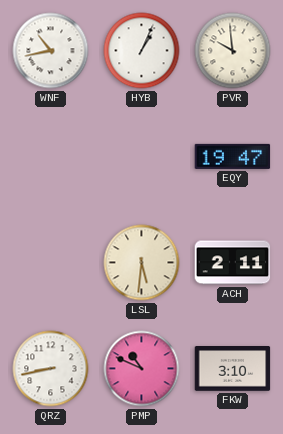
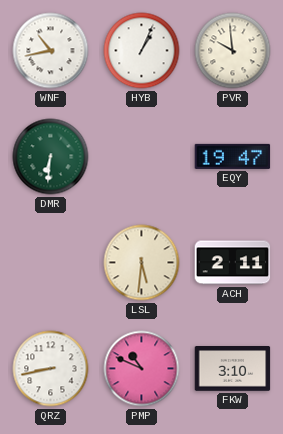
DMR: none -> 6:31
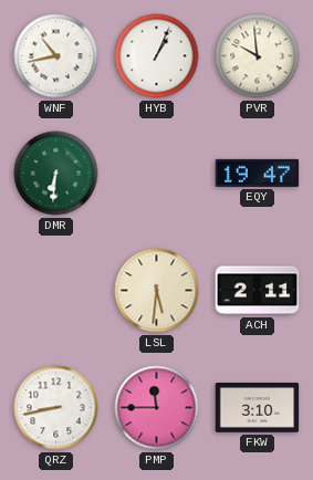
PMP: 10:49 -> 11:45
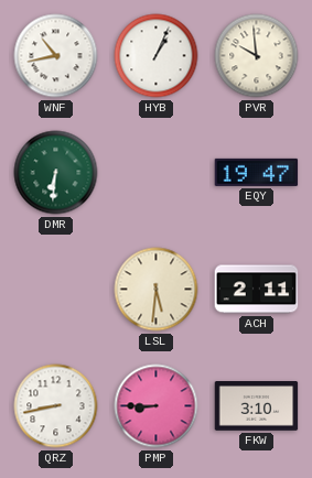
PMP: 11:45 -> 8:45
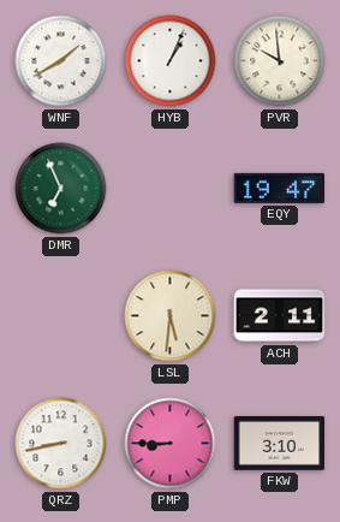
WNF: 10:43 -> 1:40
DMR: 6:31 -> 6:56
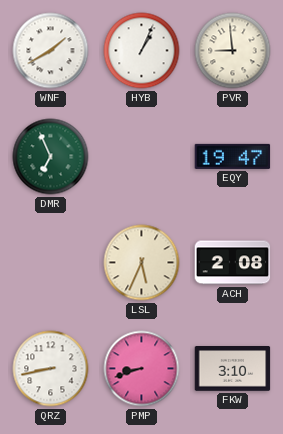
PVR: 9:59 -> 8:59
LSL: 5:31 -> 5:34
ACH: 2:11 -> 2:08
PMP: 8:45 -> 8:42
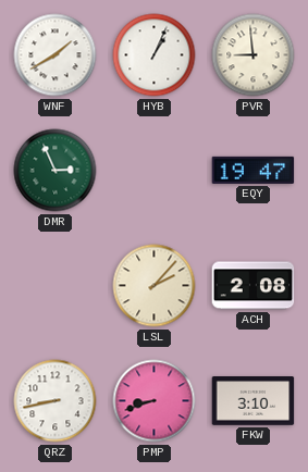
DMR: 6:56 -> 2:56
LSL: 5:34 -> 2:07
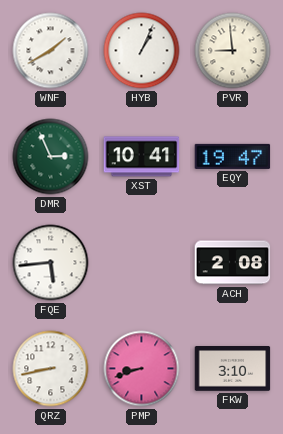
XST: none -> 10:41
FQE: none -> 5:44
LSL: 2:07 -> none
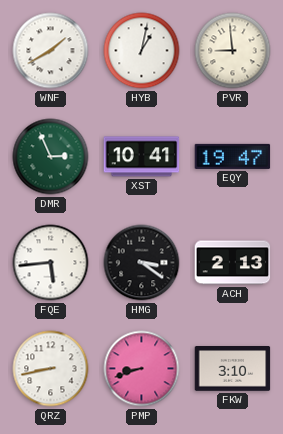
HYB: 1:04 -> 1:02
HMG: none -> 3:21
ACH: 2:08 -> 2:13
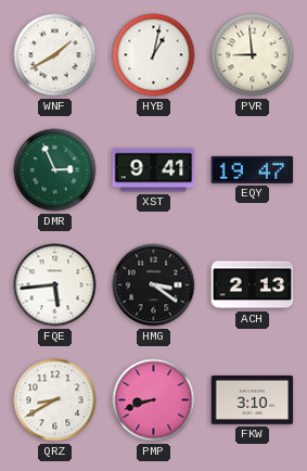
XST: 10:41 -> 9:41
QRZ: 8:43 -> 8:40
